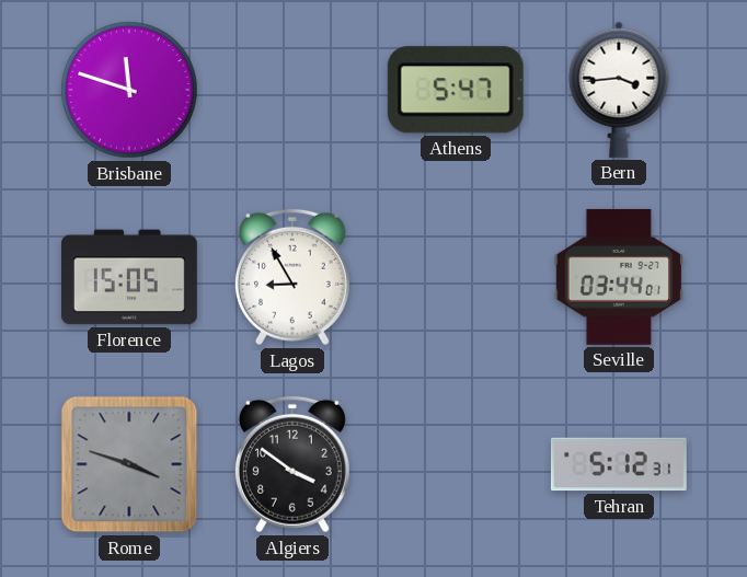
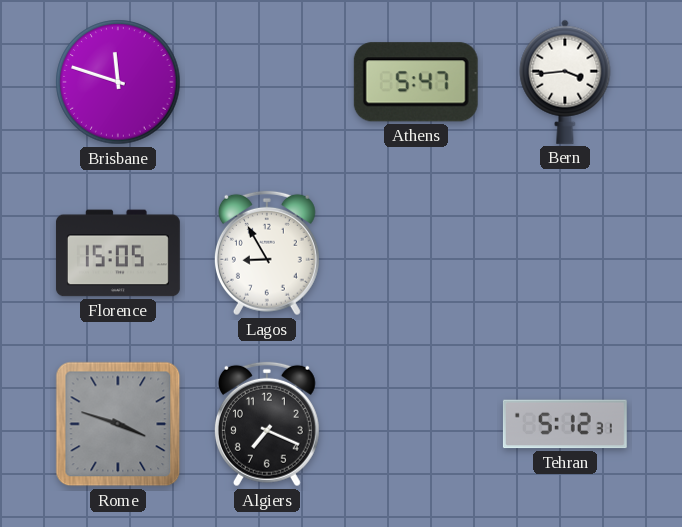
Seville: 03:44 -> none
Algiers: 3:51 -> 7:19
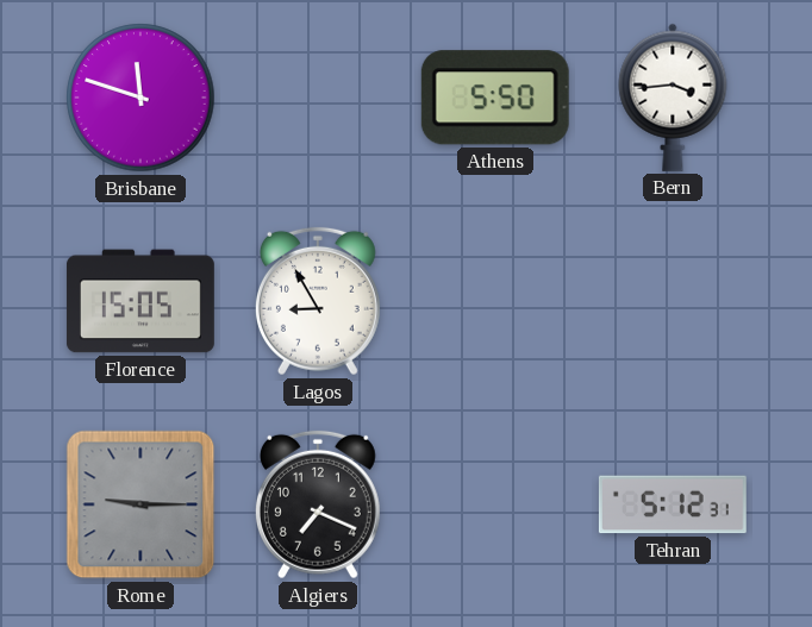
Athens: 5:47 -> 5:50
Rome: 3:48 -> 9:15
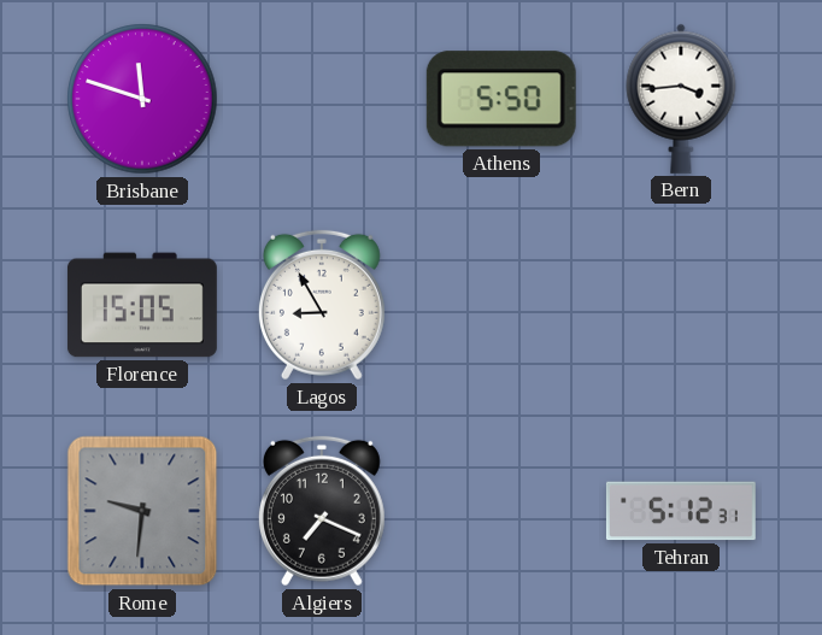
Rome: 9:15 -> 9:31
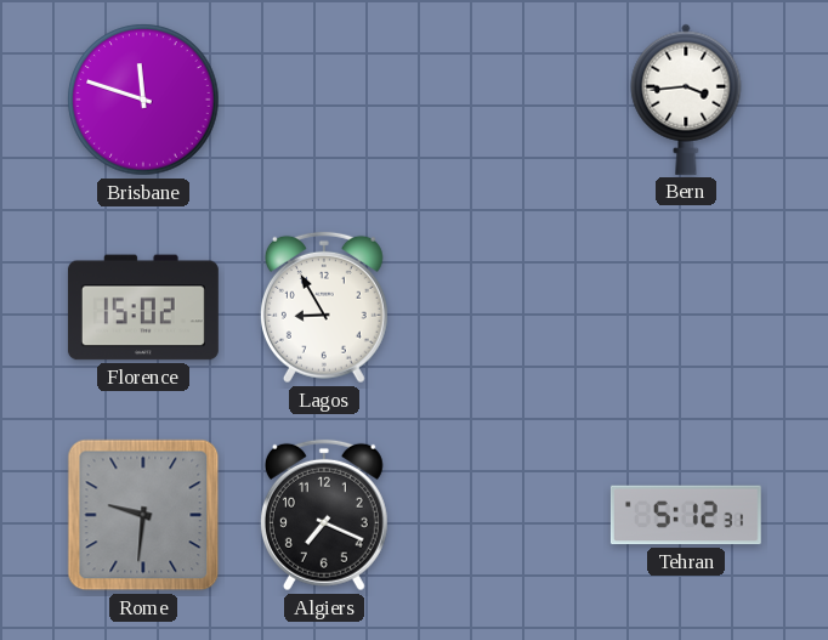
Athens: 5:50 -> none
Florence: 15:05 -> 15:02
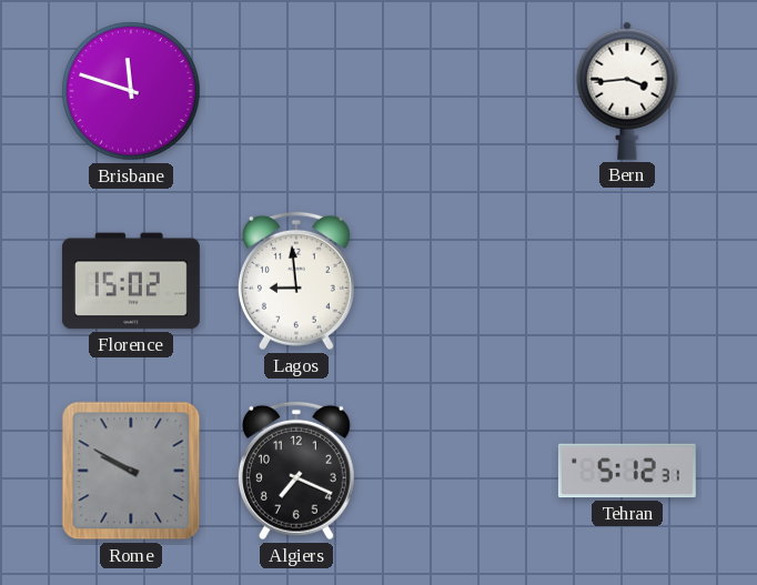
Lagos: 8:55 -> 8:59
Rome: 9:31 -> 9:50
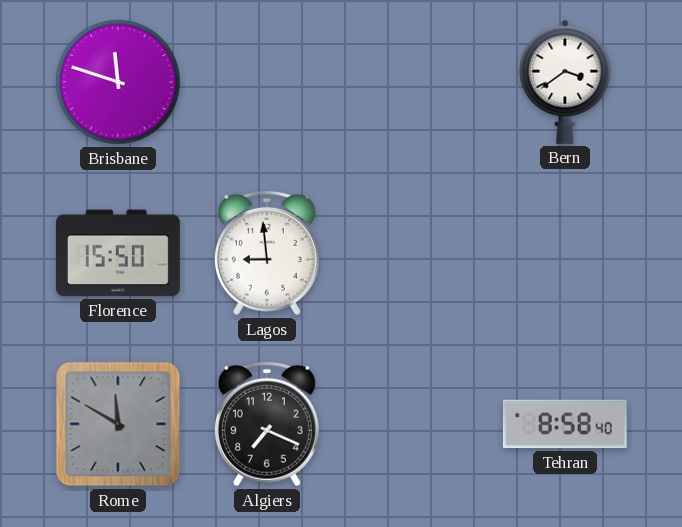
Bern: 3:44 -> 3:39
Florence: 15:02 -> 15:50
Rome: 9:50 -> 11:50
Tehran: 5:12 -> 8:58
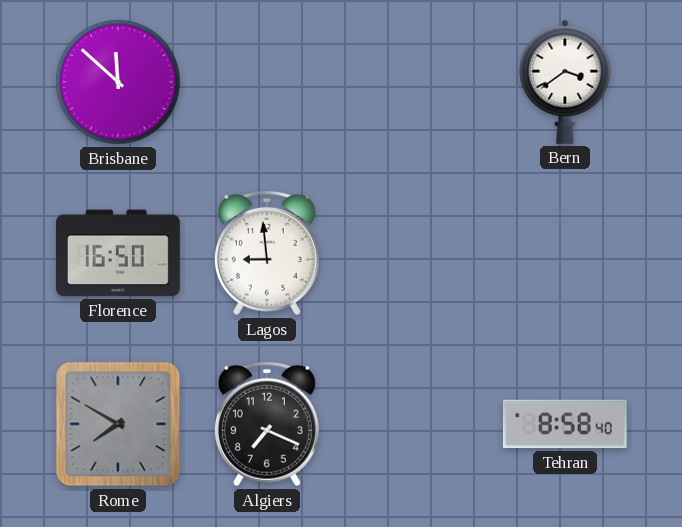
Brisbane: 11:48 -> 11:52
Florence: 15:50 -> 16:50
Rome: 11:50 -> 7:50
